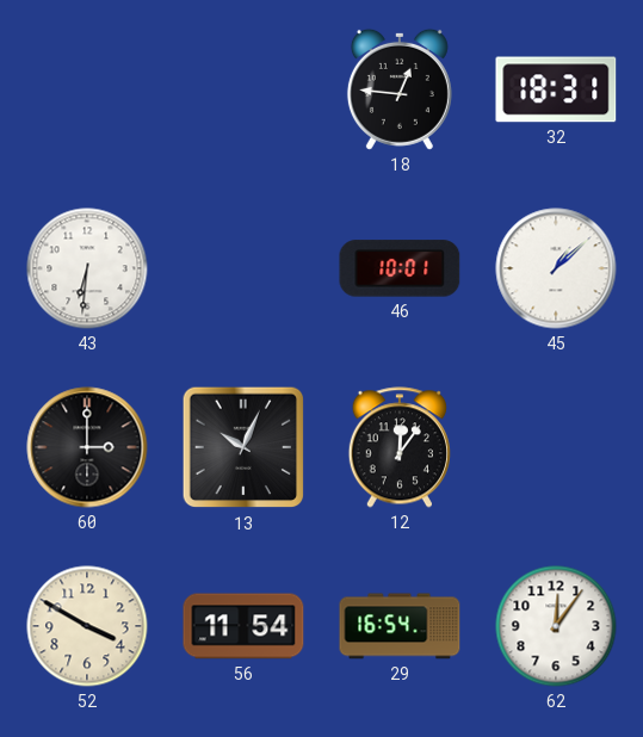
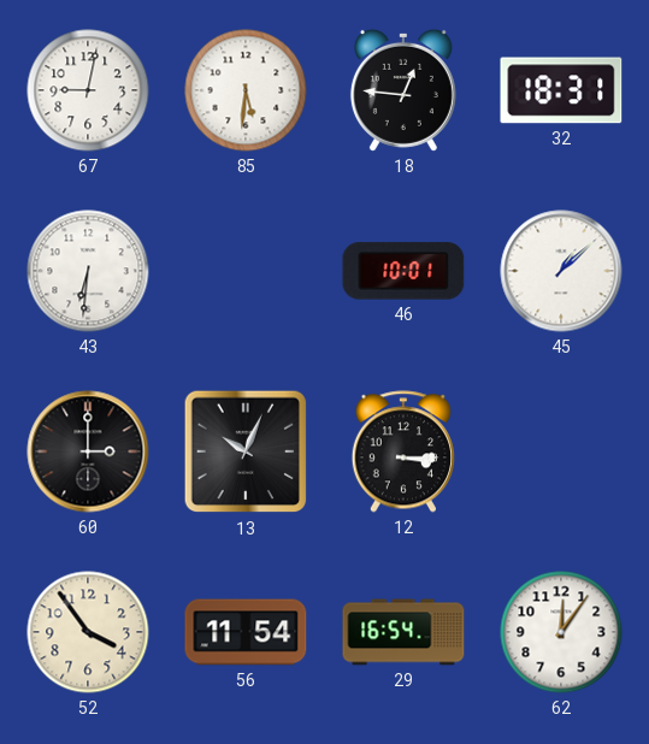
67: none -> 9:02
85: none -> 5:31
12: 12:06 -> 3:15
52: 3:50 -> 3:54
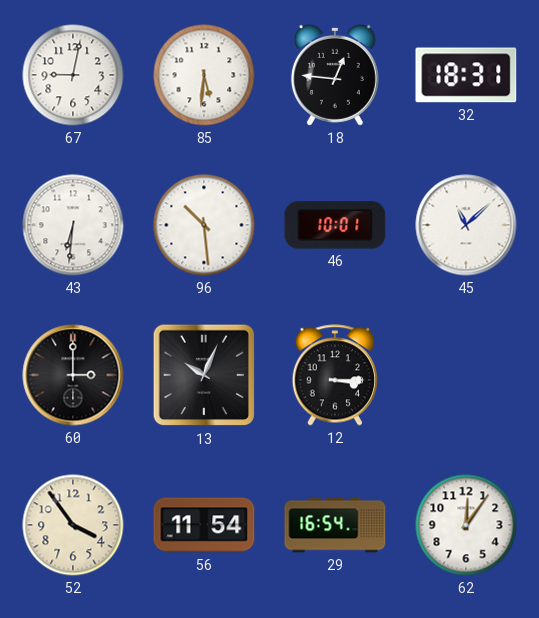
96: none -> 10:29
45: 1:08 -> 11:08
